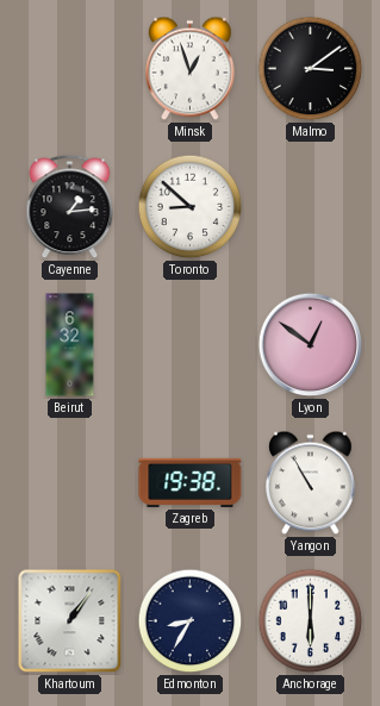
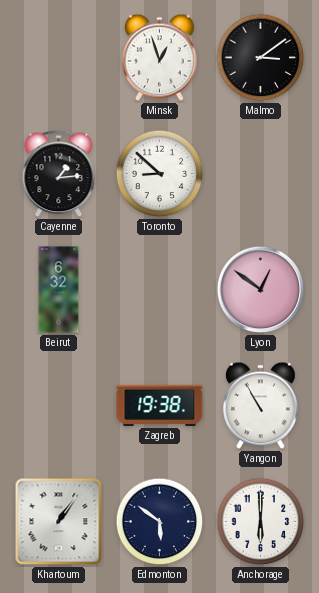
Edmonton: 8:35 -> 5:51
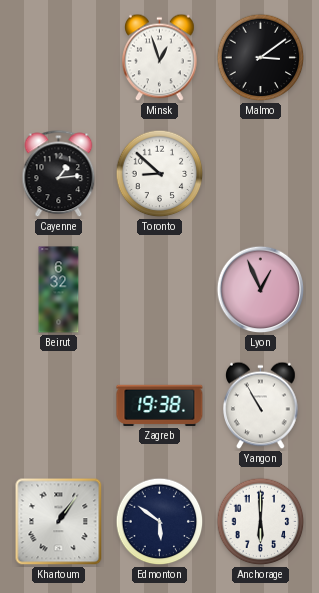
Lyon: 12:51 -> 12:56
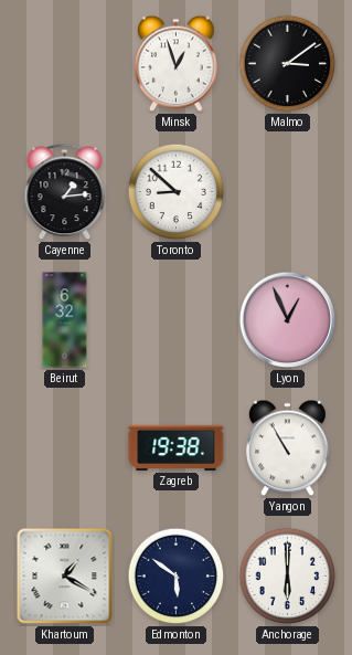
Khartoum: 1:06 -> 1:20
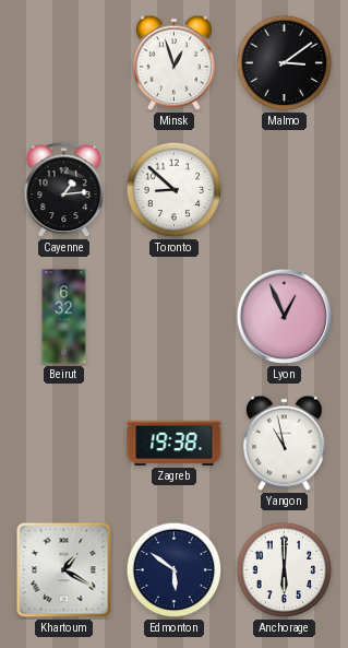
Yangon: 10:55 -> 10:58
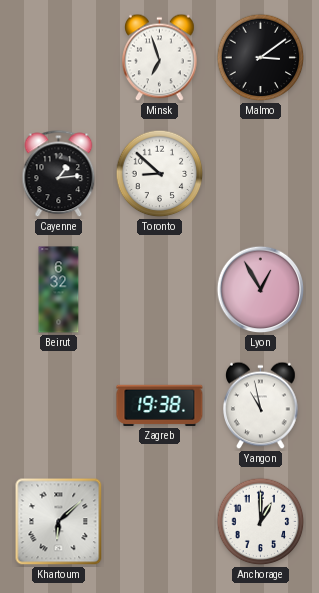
Minsk: 12:57 -> 6:57
Lyon: 12:56 -> 12:55
Khartoum: 1:20 -> 6:08
Edmonton: 5:51 -> none
Anchorage: 6:00 -> 1:00
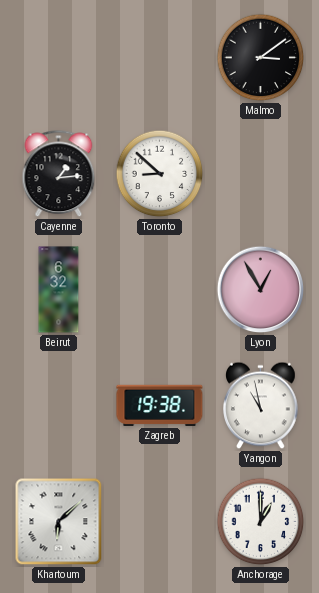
Minsk: 6:57 -> none
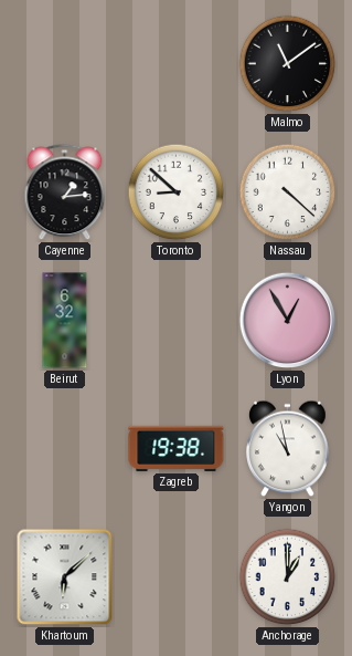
Malmo: 3:09 -> 11:09
Nassau: none -> 4:22
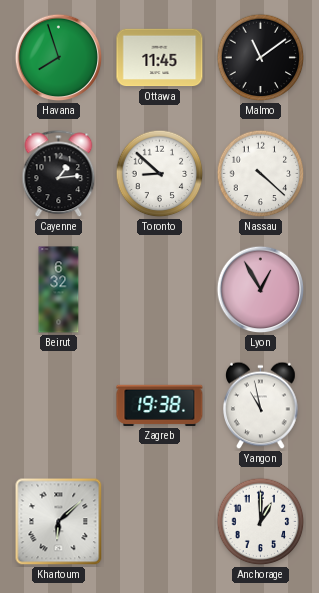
Havana: none -> 7:57
Ottawa: none -> 11:45
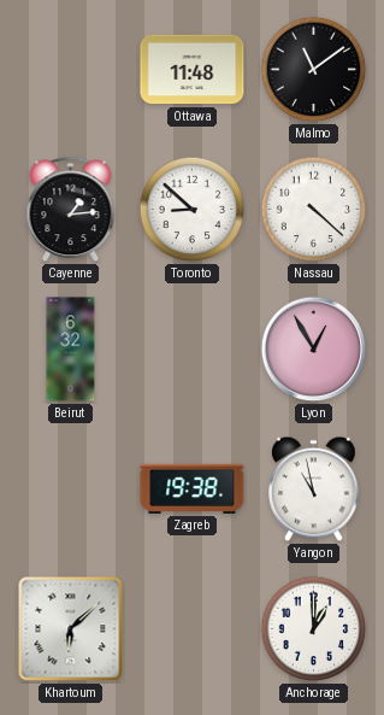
Havana: 7:57 -> none
Ottawa: 11:45 -> 11:48
